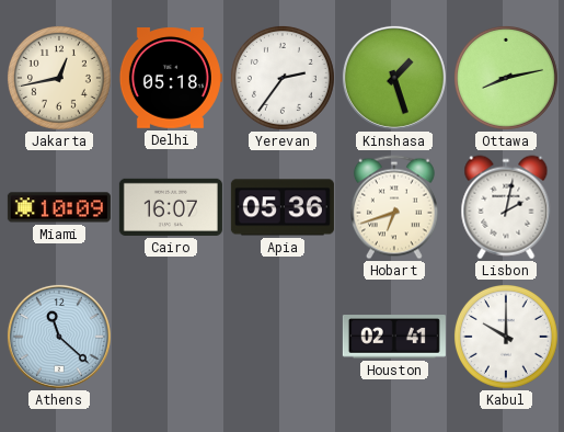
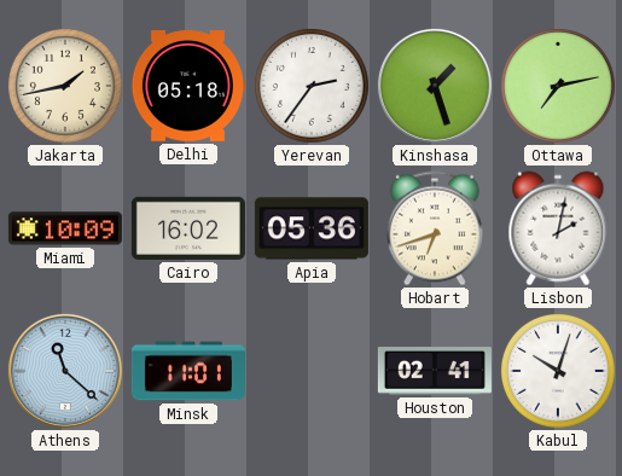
Jakarta: 12:43 -> 1:43
Ottawa: 8:13 -> 7:13
Cairo: 16:07 -> 16:02
Minsk: none -> 11:01
Kabul: 10:00 -> 10:03
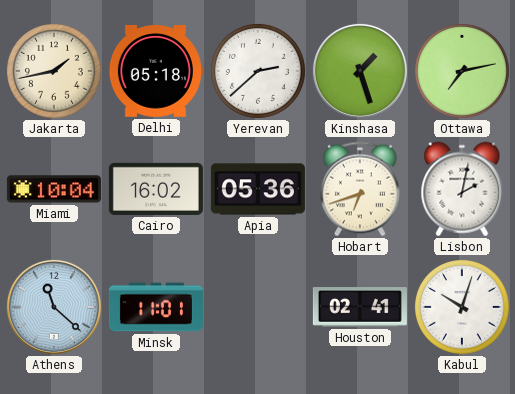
Yerevan: 2:36 -> 2:38
Miami: 10:09 -> 10:04
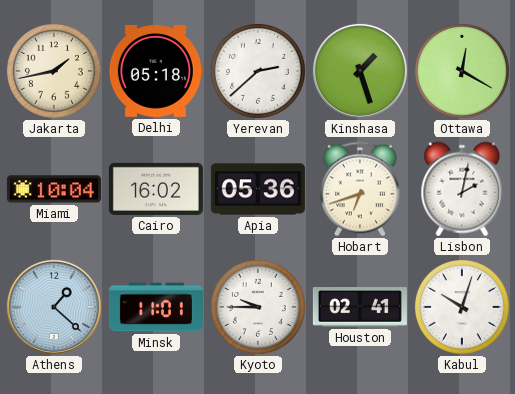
Ottawa: 7:13 -> 12:20
Athens: 11:22 -> 1:22
Kyoto: none -> 9:45
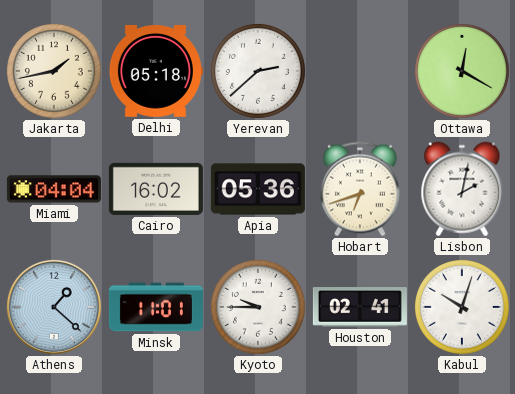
Kinshasa: 1:27 -> none
Miami: 10:04 -> 04:04
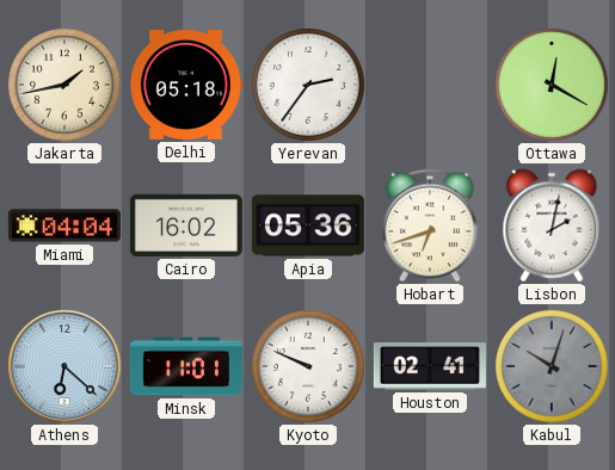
Yerevan: 2:38 -> 2:36
Athens: 1:22 -> 6:22
Kyoto: 9:45 -> 9:49
Kabul dial: white -> grey
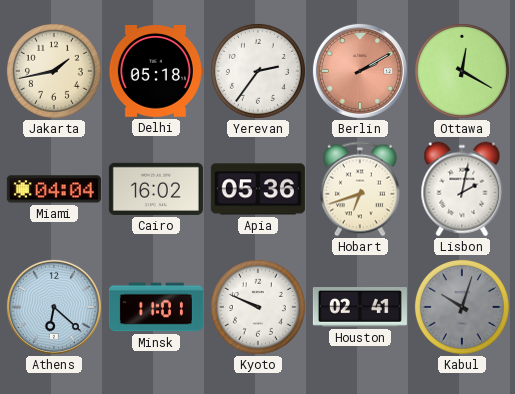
Berlin: none -> 2:10
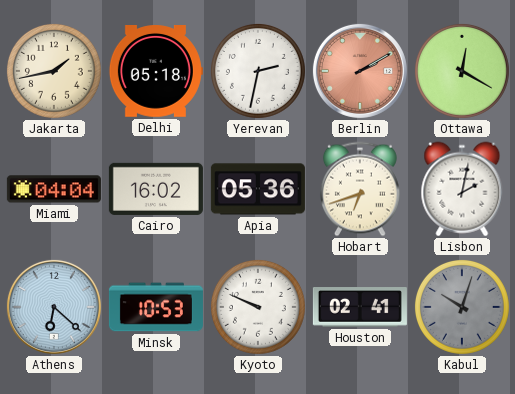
Yerevan: 2:36 -> 2:32
Minsk: 11:01 -> 10:53
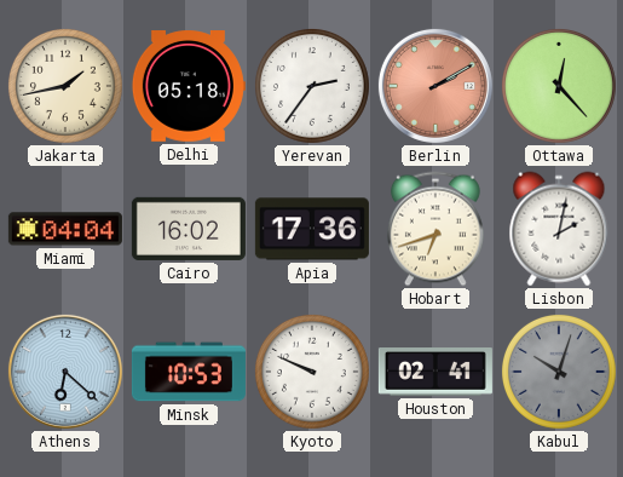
Yerevan: 2:32 -> 2:36
Ottawa: 12:20 -> 12:23
Apia: 05:36 -> 17:36
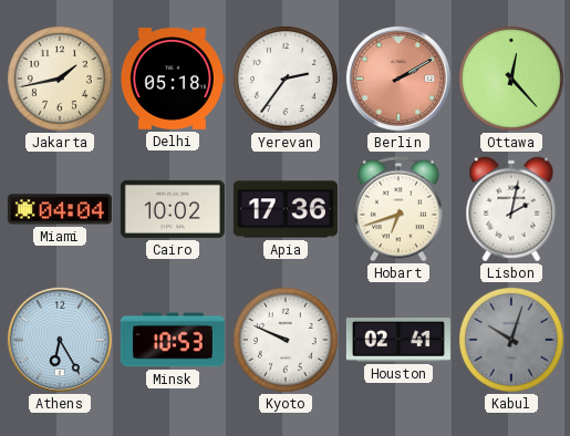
Cairo: 16:02 -> 10:02
Athens: 6:22 -> 6:25
